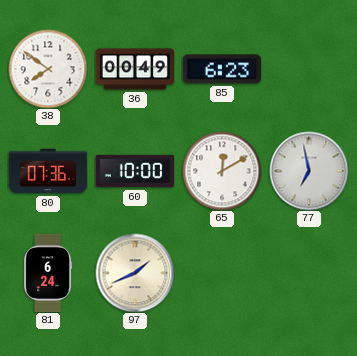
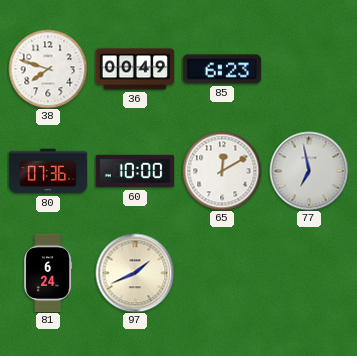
38: 7:51 -> 7:48
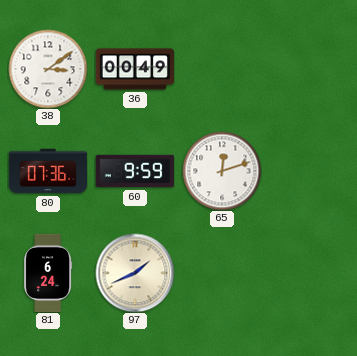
38: 7:48 -> 3:09
85: 6:23 -> none
60: 10:00 -> 9:59
65: 12:10 -> 12:12
77: 6:58 -> none
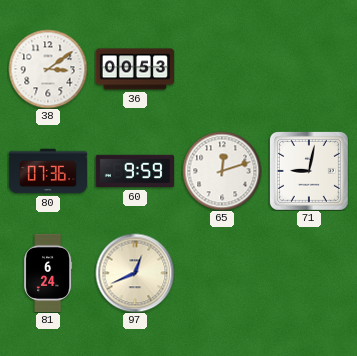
36: 00:49 -> 00:53
71: none -> 9:02
97: 1:41 -> 12:41
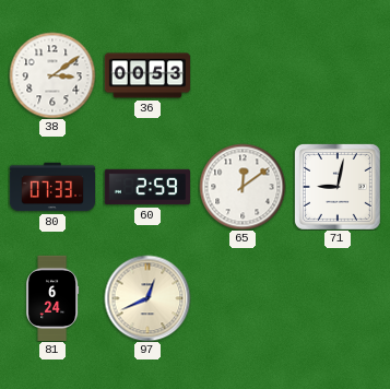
80: 07:36 -> 07:33
60: 9:59 -> 2:59
65: 12:12 -> 12:09
